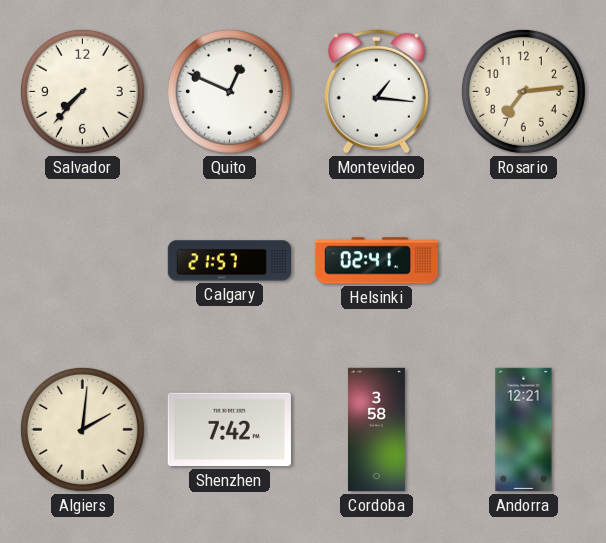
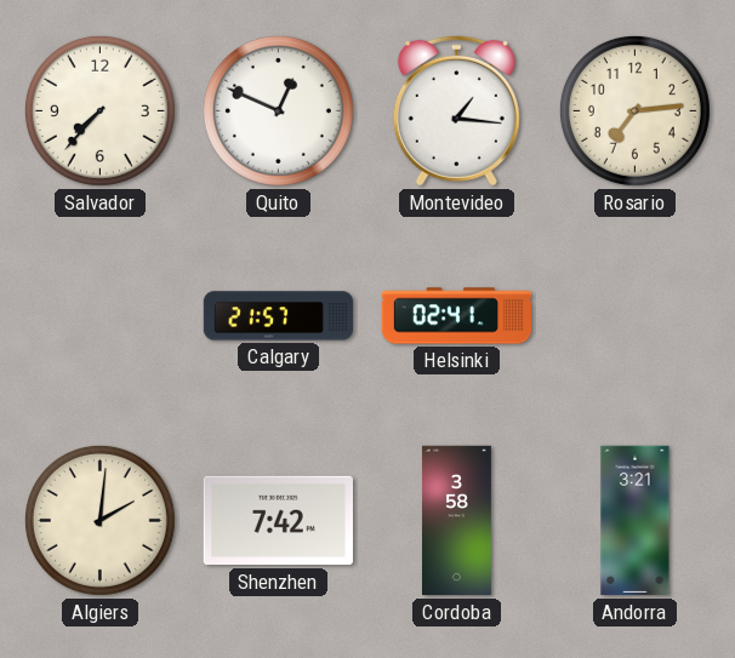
Andorra: 12:21 -> 3:21
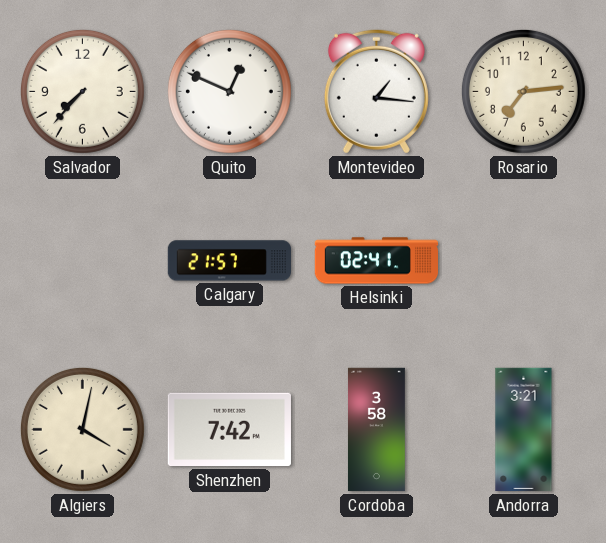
Algiers: 2:01 -> 4:02
